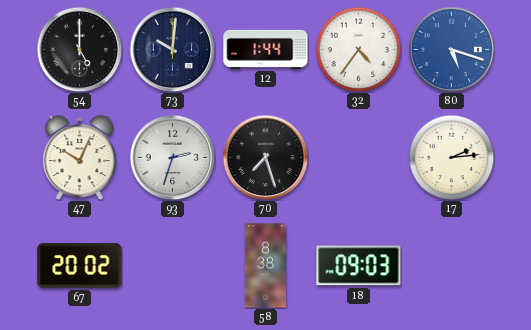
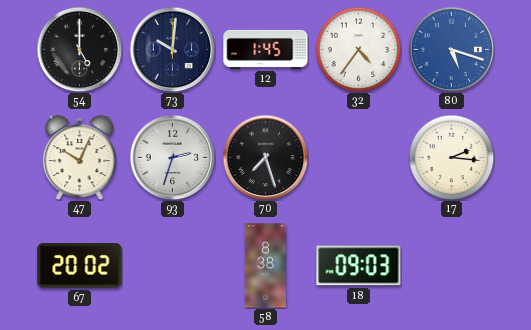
12: 1:44 -> 1:45
17: 2:14 -> 2:16
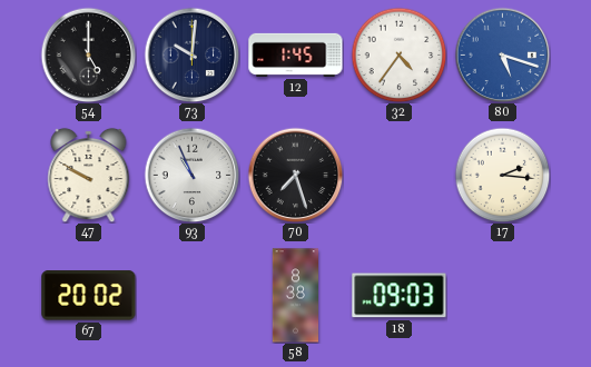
47: 10:04 -> 9:50
93: 2:33 -> 10:56
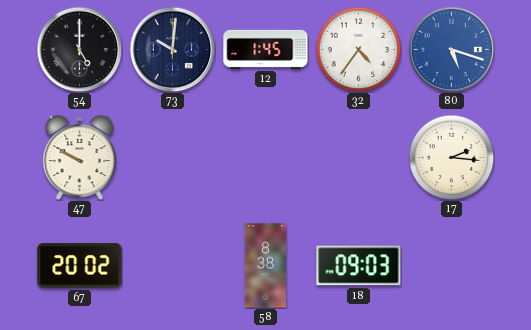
93: 10:56 -> none
70: 7:27 -> none
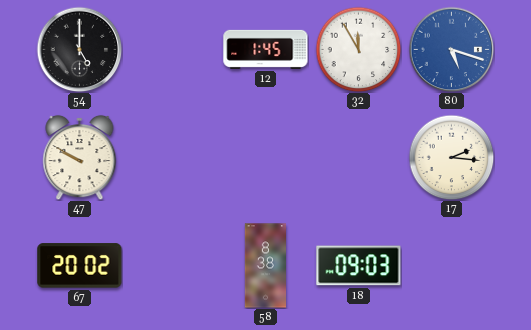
73: 10:01 -> none
32: 4:36 -> 11:55
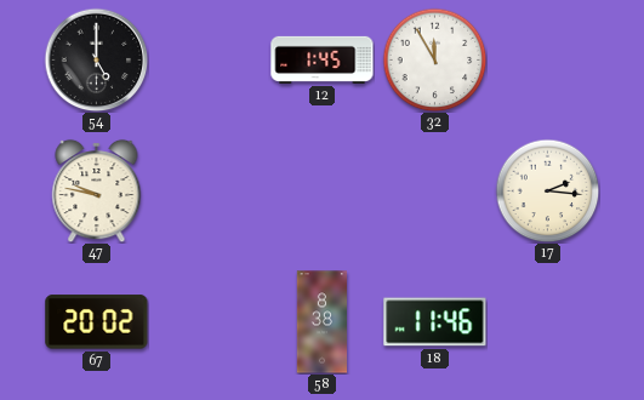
80: 5:18 -> none
47: 9:50 -> 9:47
18: 09:03 -> 11:46
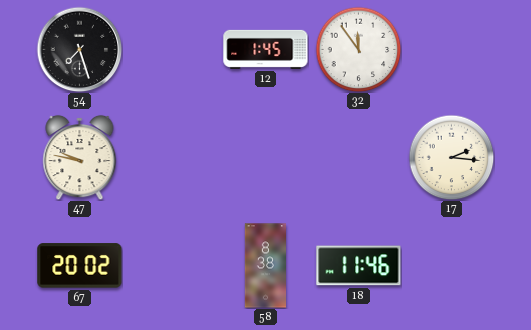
54: 5:00 -> 7:27
32: 11:55 -> 11:54
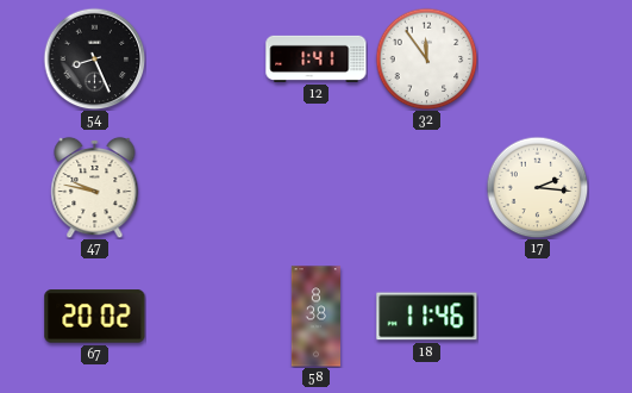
54: 7:27 -> 8:26
12: 1:45 -> 1:41
